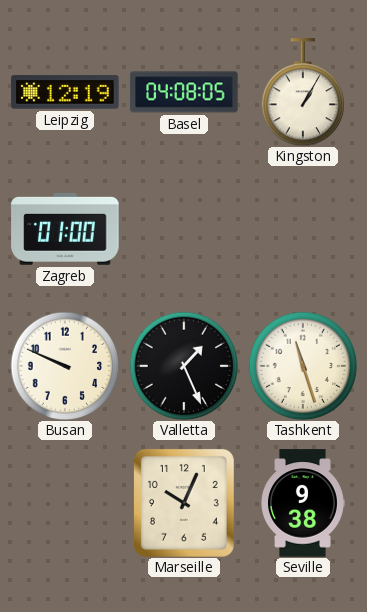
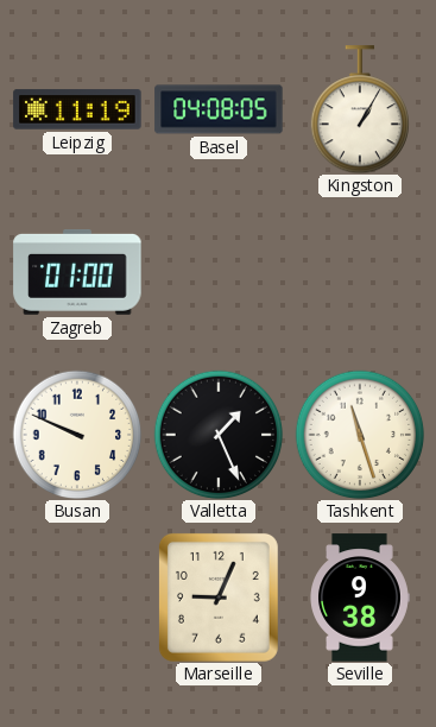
Leipzig: 12:19 -> 11:19
Marseille: 10:04 -> 9:04
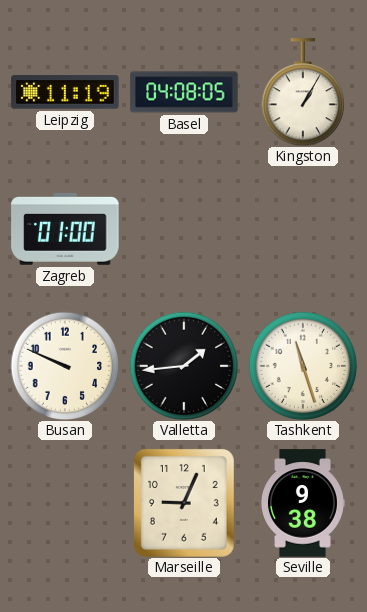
Valletta: 1:26 -> 1:44
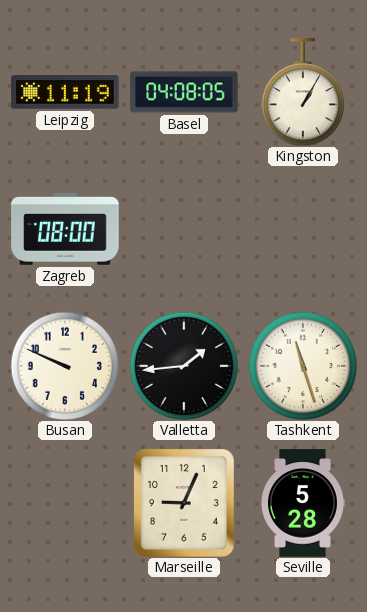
Zagreb: 01:00 -> 08:00
Seville: 9:38 -> 5:28
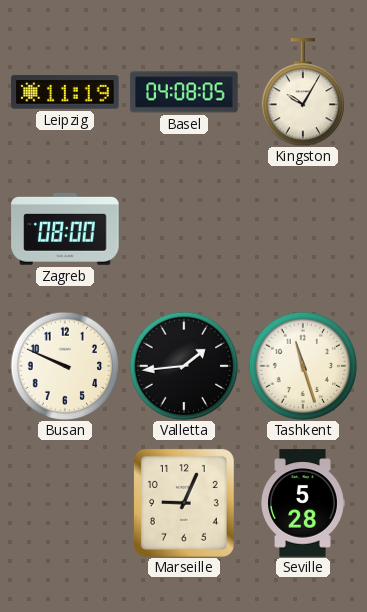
Kingston: 1:05 -> 10:05
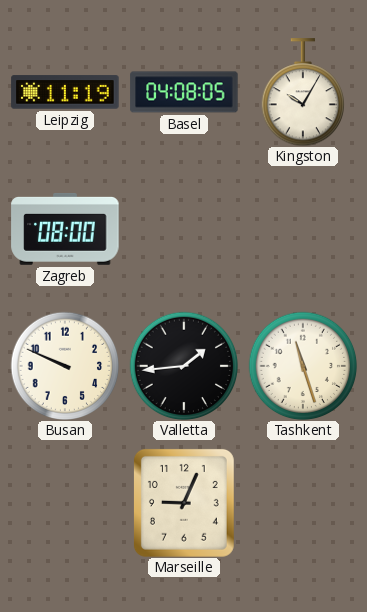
Seville: 5:28 -> none
